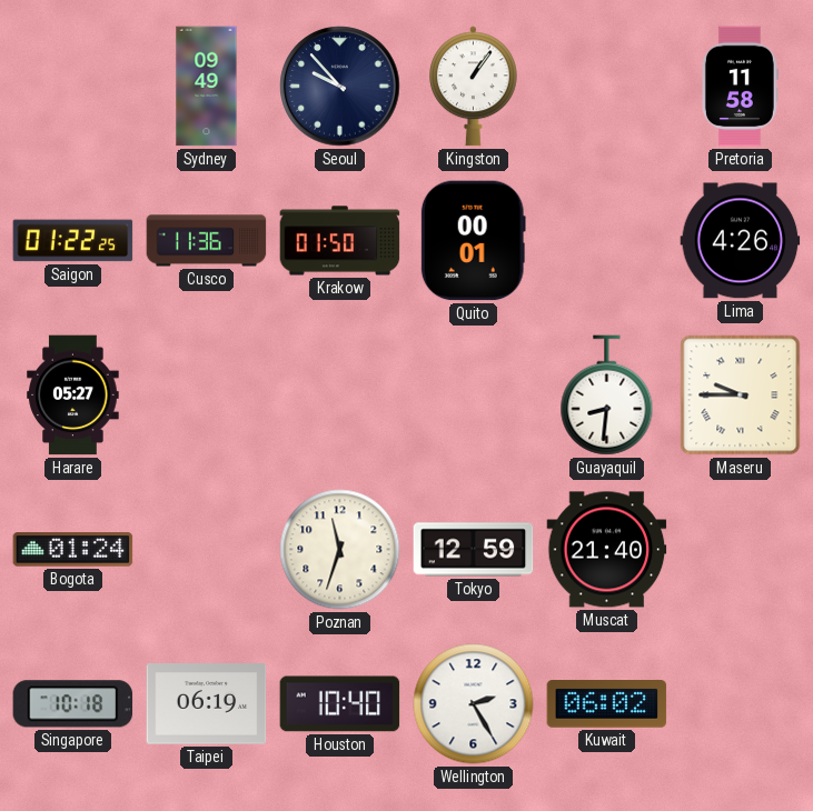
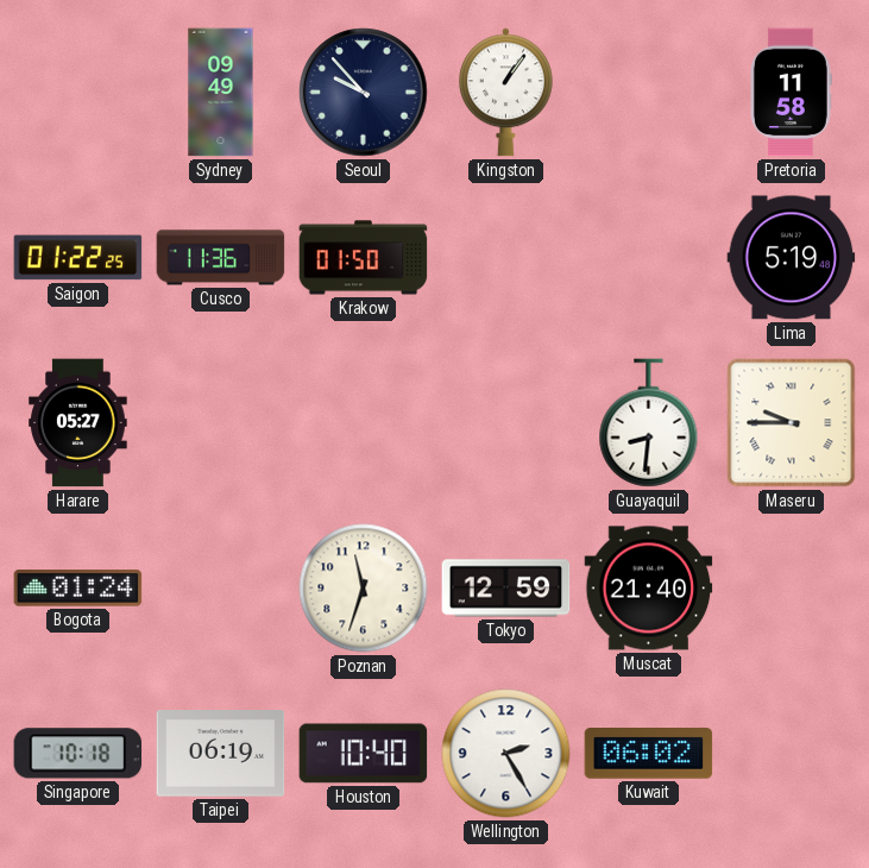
Quito: 00:01 -> none
Lima: 4:26 -> 5:19
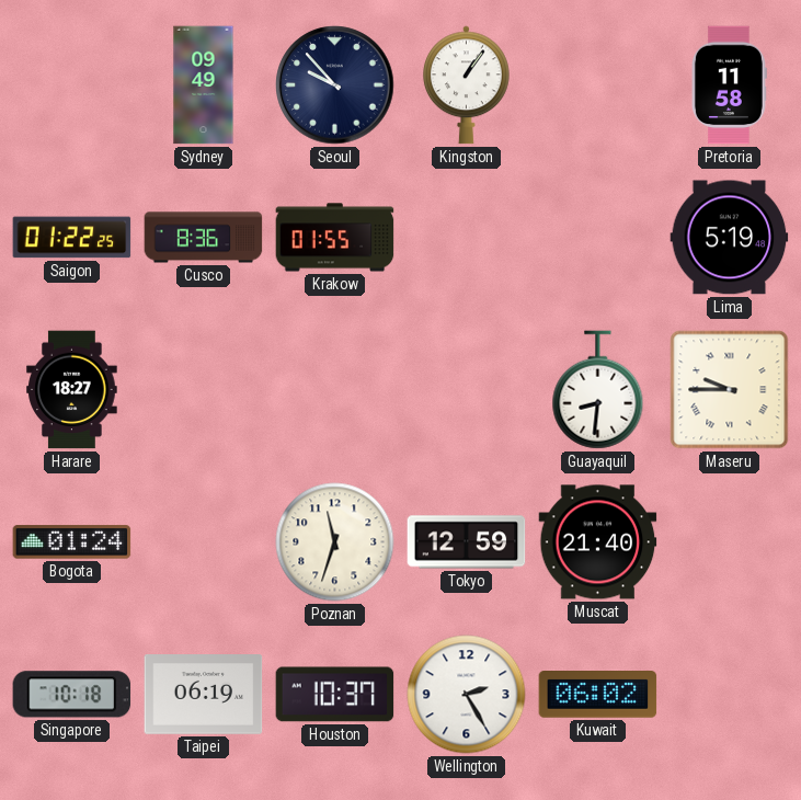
Cusco: 11:36 -> 8:36
Krakow: 01:50 -> 01:55
Harare: 05:27 -> 18:27
Houston: 10:40 -> 10:37
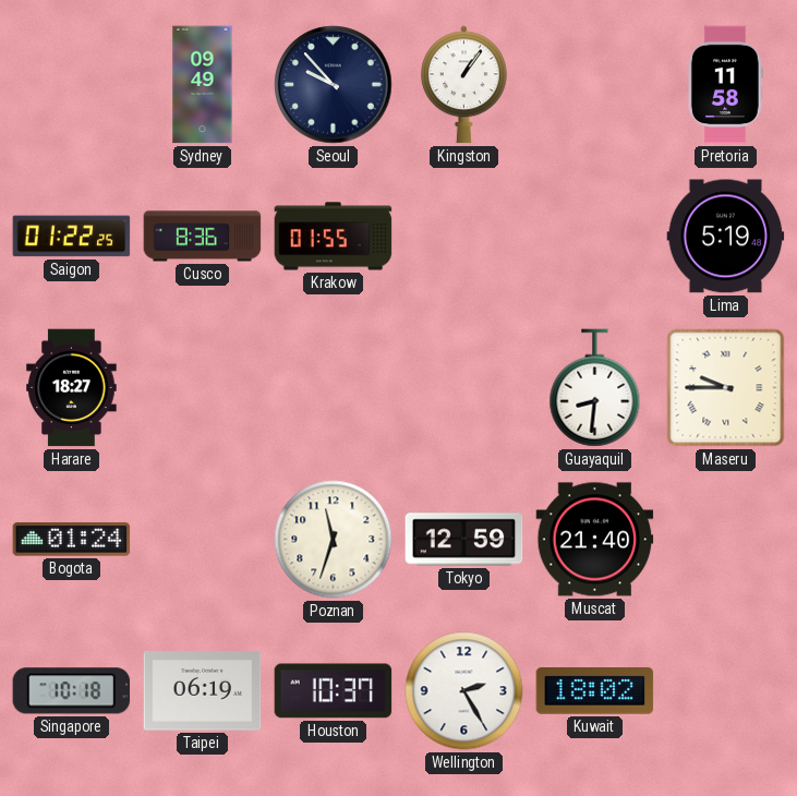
Kuwait: 06:02 -> 18:02
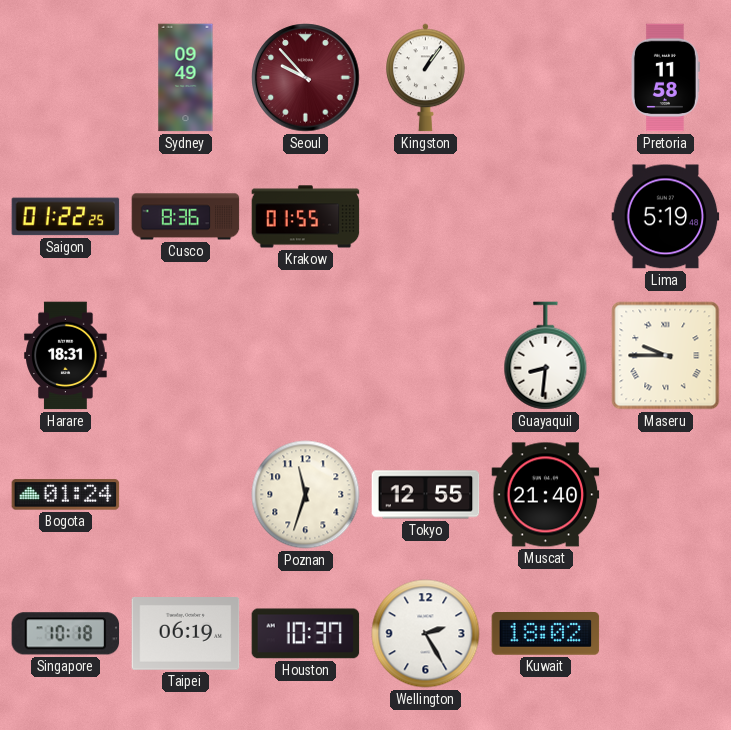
Seoul dial: navy -> burgundy
Harare: 18:27 -> 18:31
Tokyo: 12:59 -> 12:55
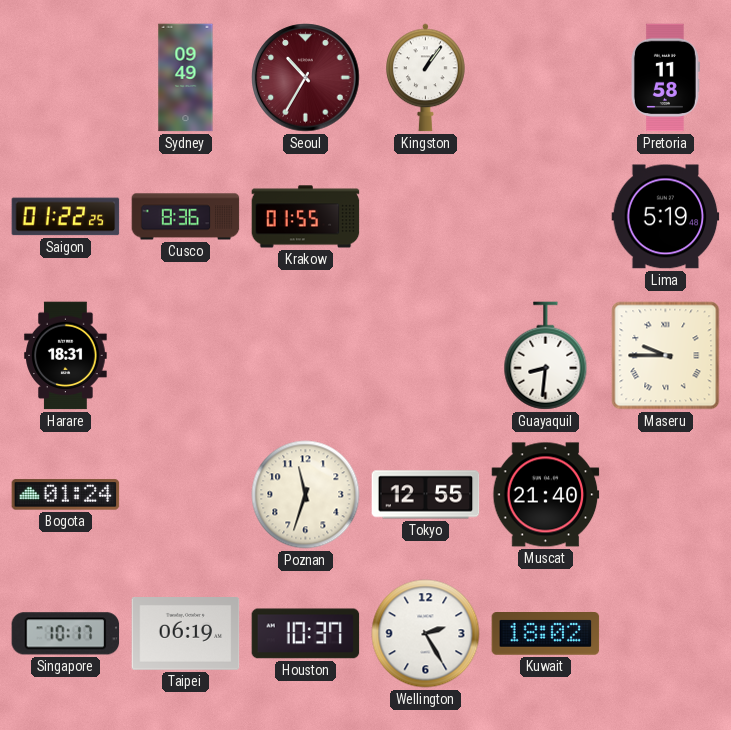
Seoul: 9:53 -> 10:35
Singapore: 10:18 -> 10:17
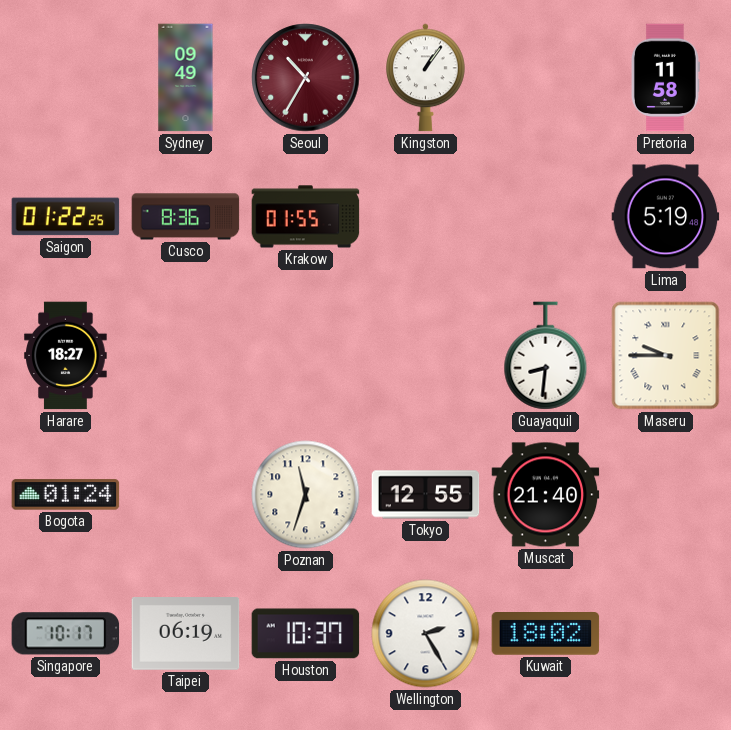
Harare: 18:31 -> 18:27
